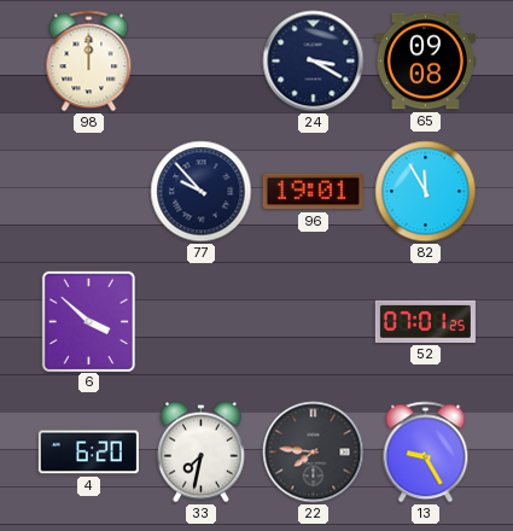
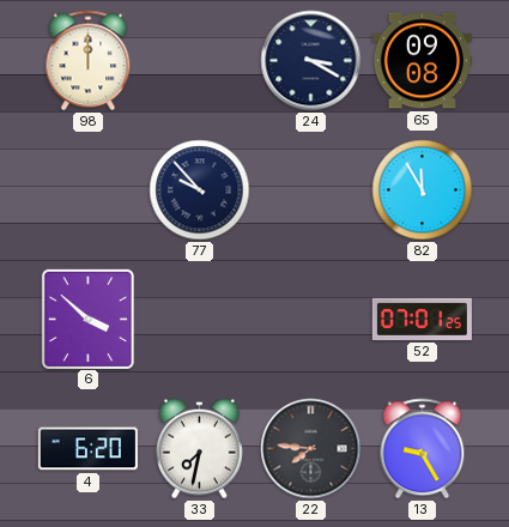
96: 19:01 -> none
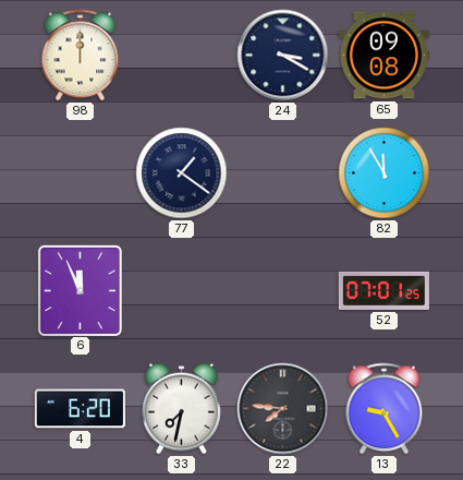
77: 9:53 -> 1:21
6: 3:52 -> 11:56
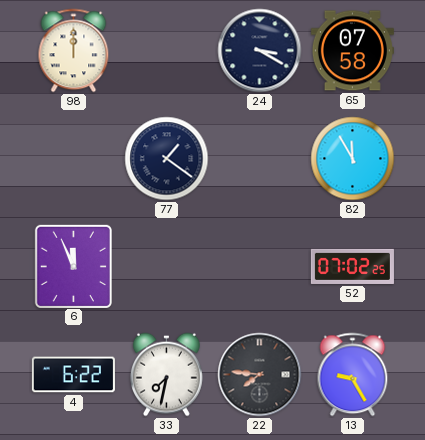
65: 09:08 -> 07:58
52: 07:01 -> 07:02
4: 6:20 -> 6:22
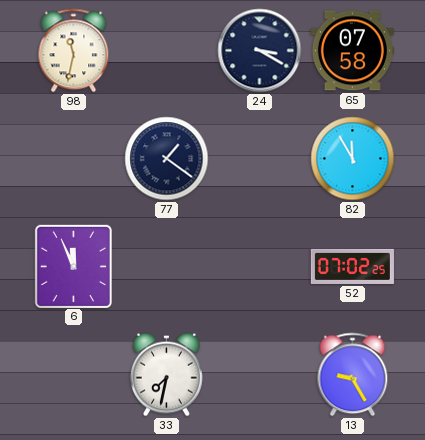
98: 12:00 -> 11:32
4: 6:22 -> none
22: 7:46 -> none
